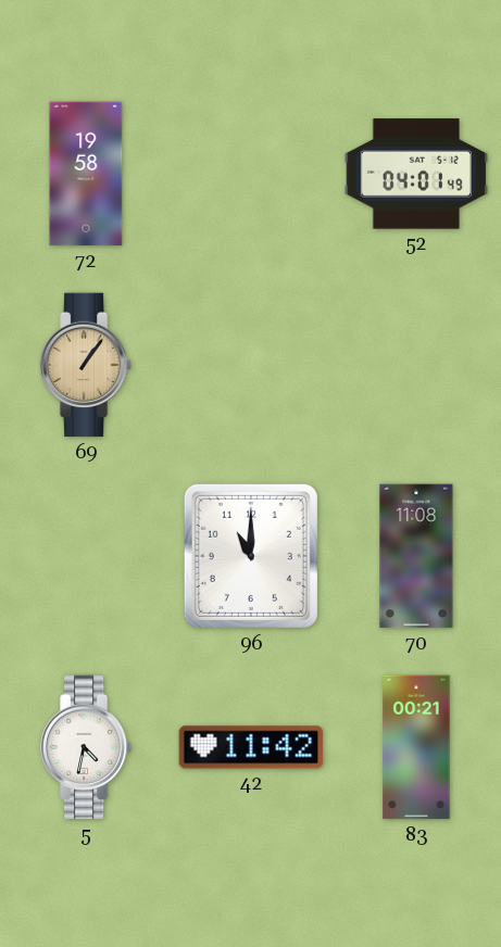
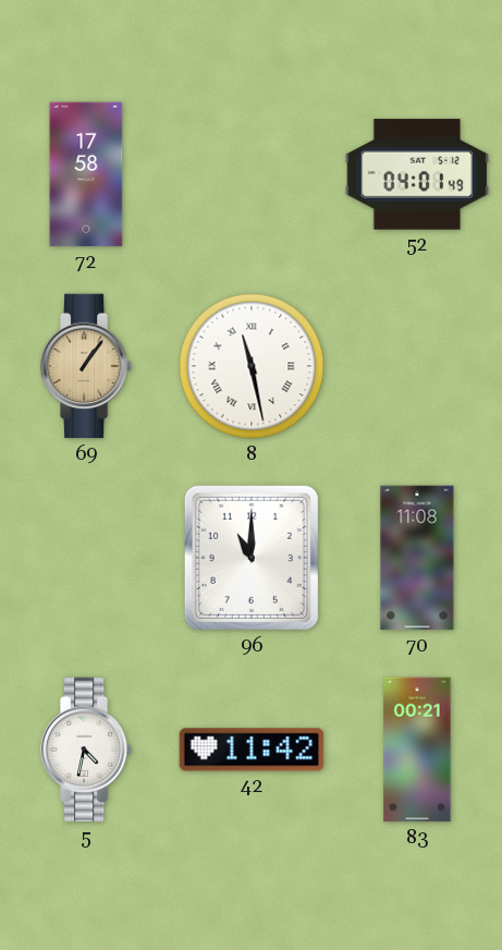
72: 19:58 -> 17:58
8: none -> 11:28
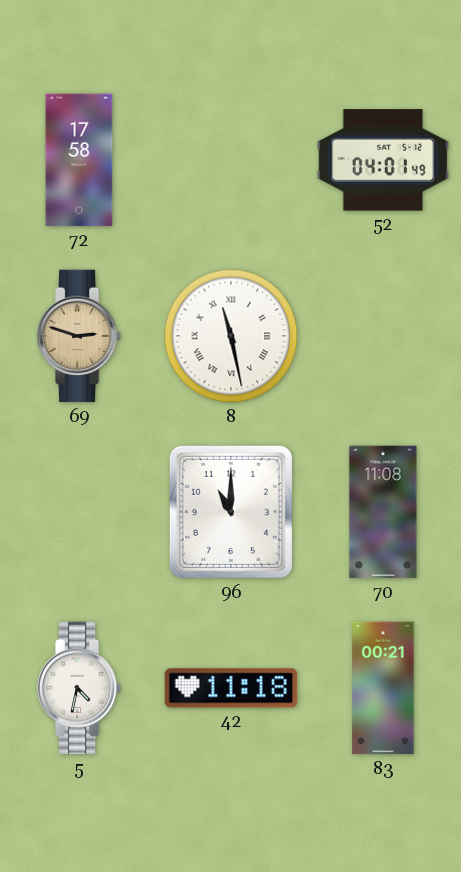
69: 1:06 -> 2:48
42: 11:42 -> 11:18
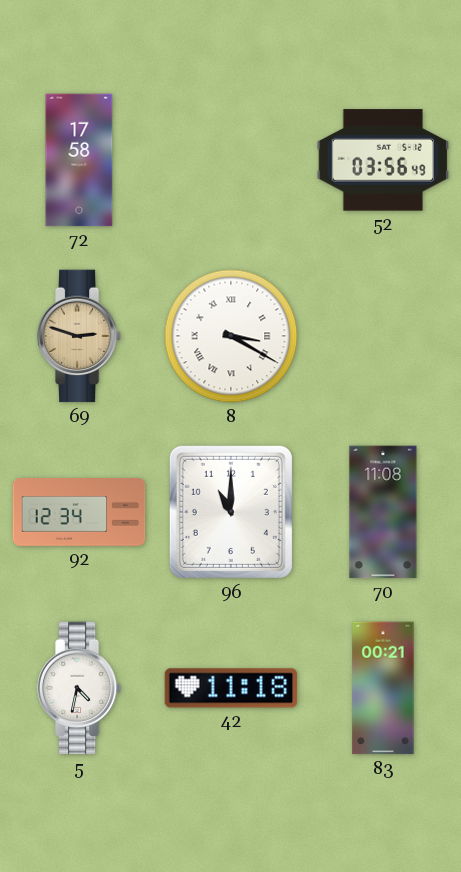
52: 04:01 -> 03:56
8: 11:28 -> 3:20
92: none -> 12:34
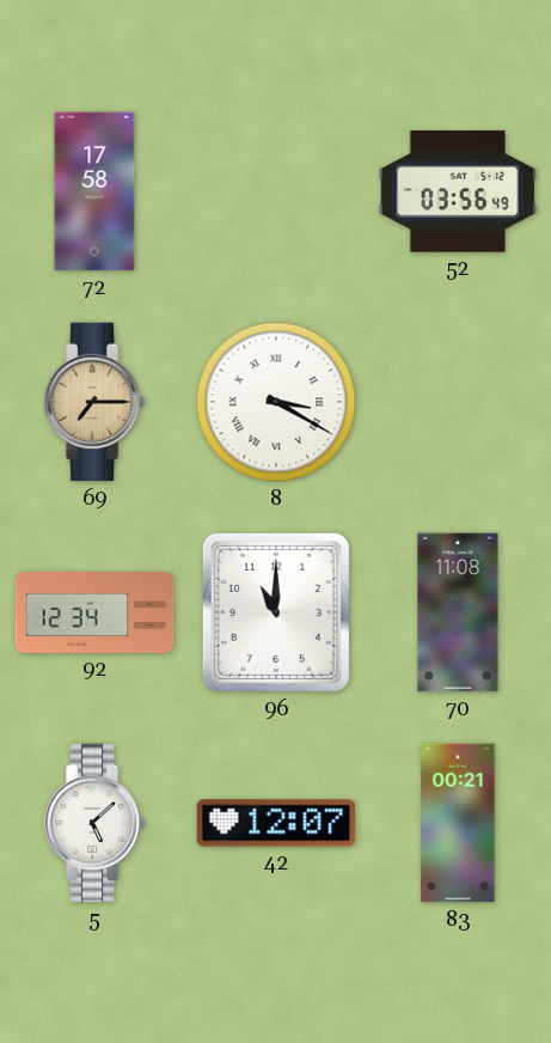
69: 2:48 -> 7:15
5: 4:32 -> 5:08
42: 11:18 -> 12:07
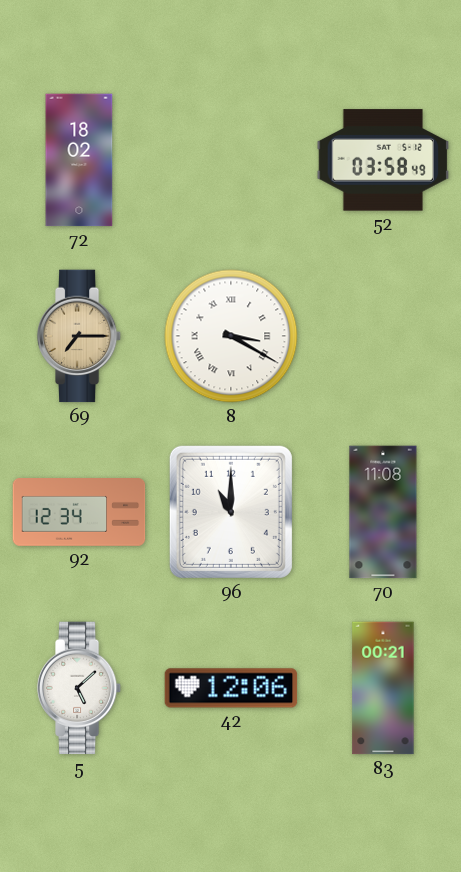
72: 17:58 -> 18:02
52: 03:56 -> 03:58
42: 12:07 -> 12:06
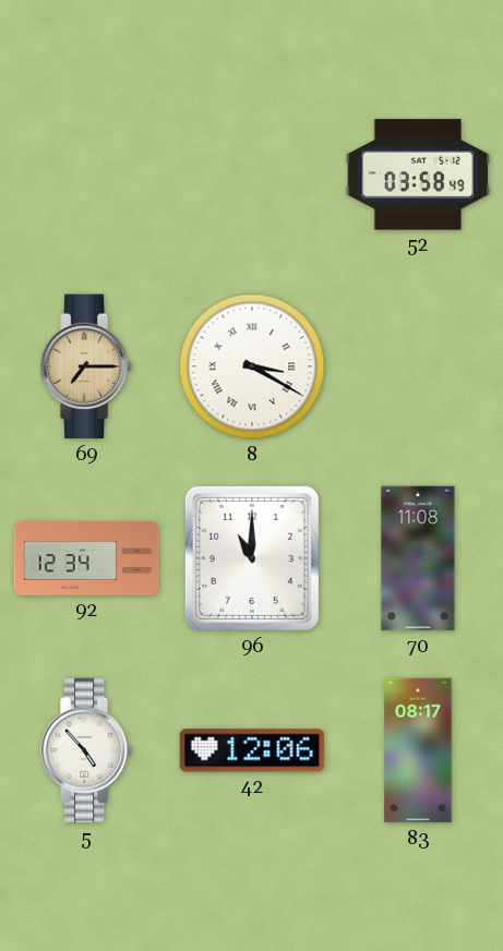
72: 18:02 -> none
5: 5:08 -> 4:53
83: 00:21 -> 08:17
